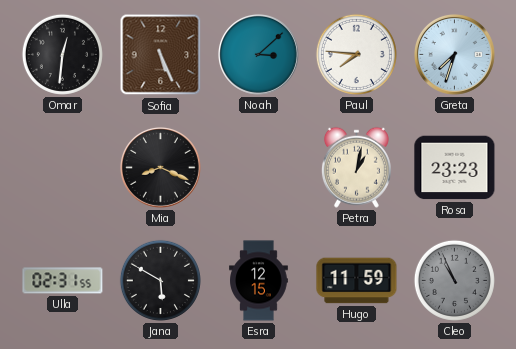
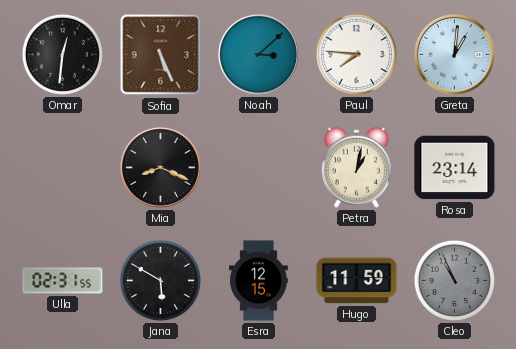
Greta: 7:33 -> 1:01
Rosa: 23:23 -> 23:14
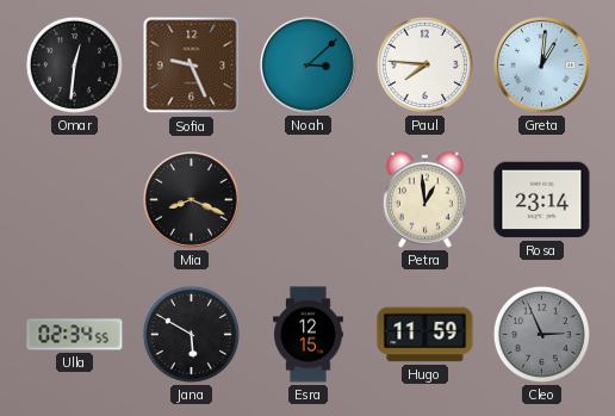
Sofia: 5:26 -> 9:26
Petra: 1:02 -> 12:59
Ulla: 02:31 -> 02:34
Cleo: 10:56 -> 2:56
